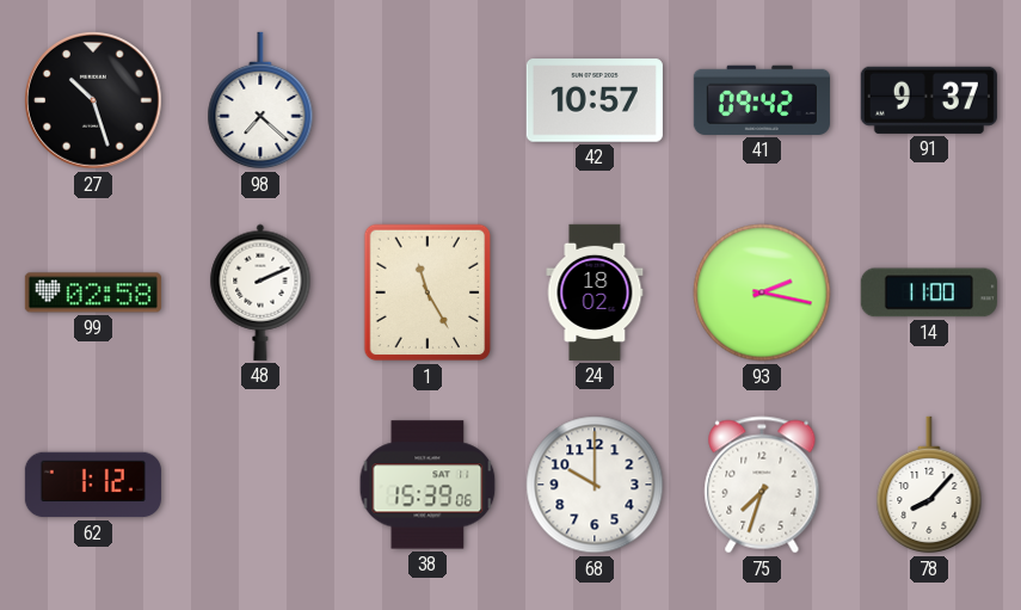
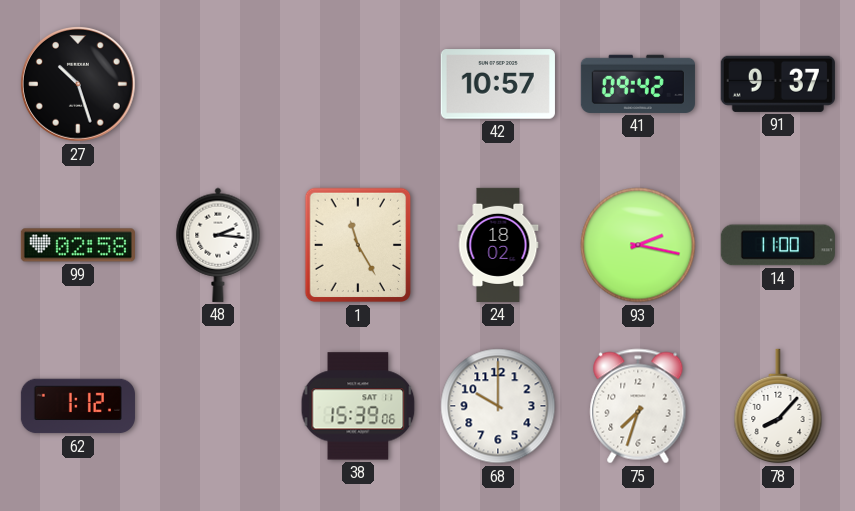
98: 7:22 -> none
48: 2:11 -> 2:16
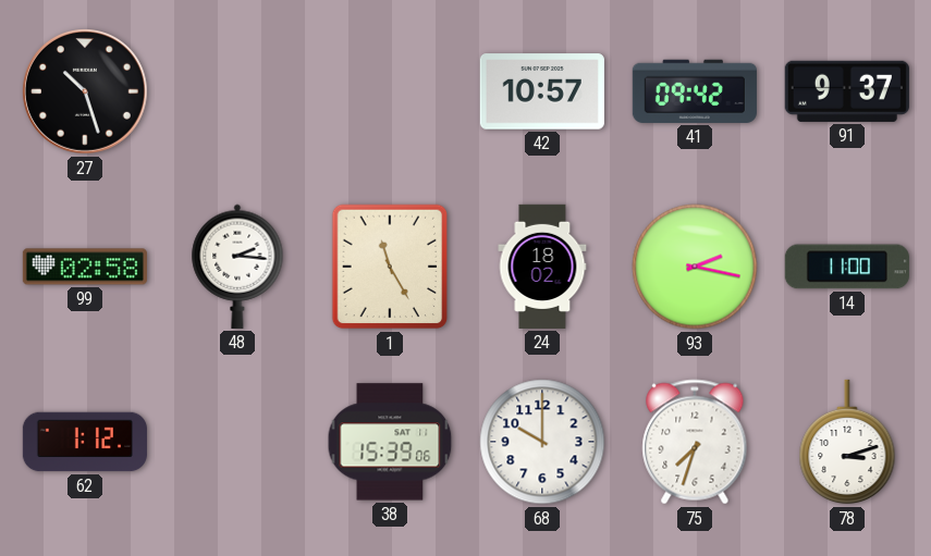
78: 8:07 -> 3:12
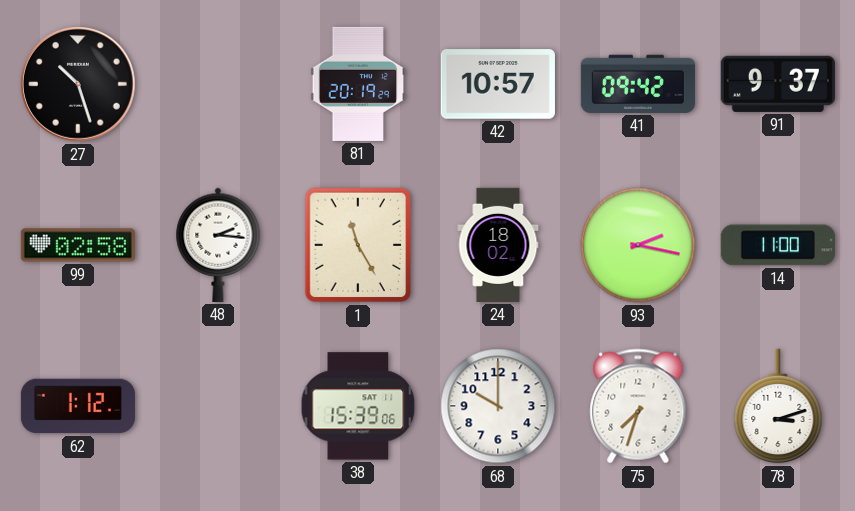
81: none -> 20:19
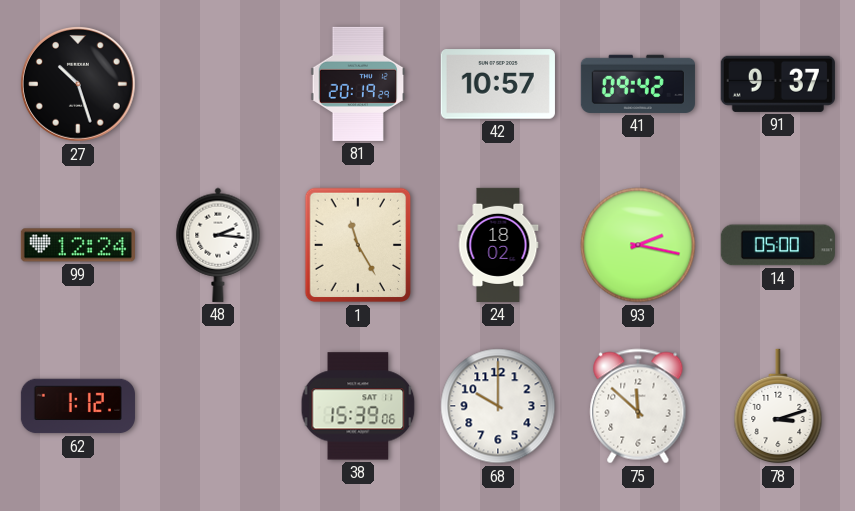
99: 02:58 -> 12:24
14: 11:00 -> 05:00
75: 7:33 -> 11:52
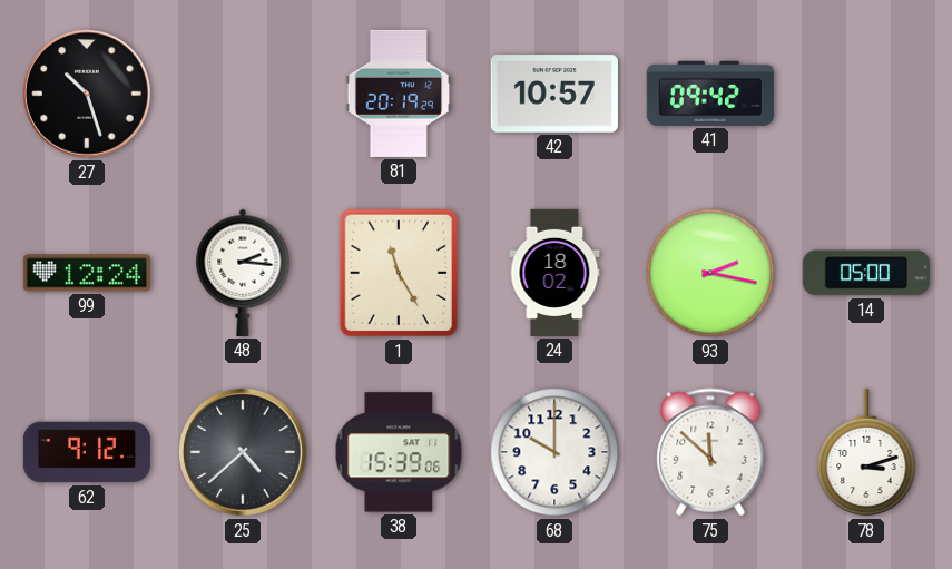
91: 9:37 -> none
62: 1:12 -> 9:12
25: none -> 4:38
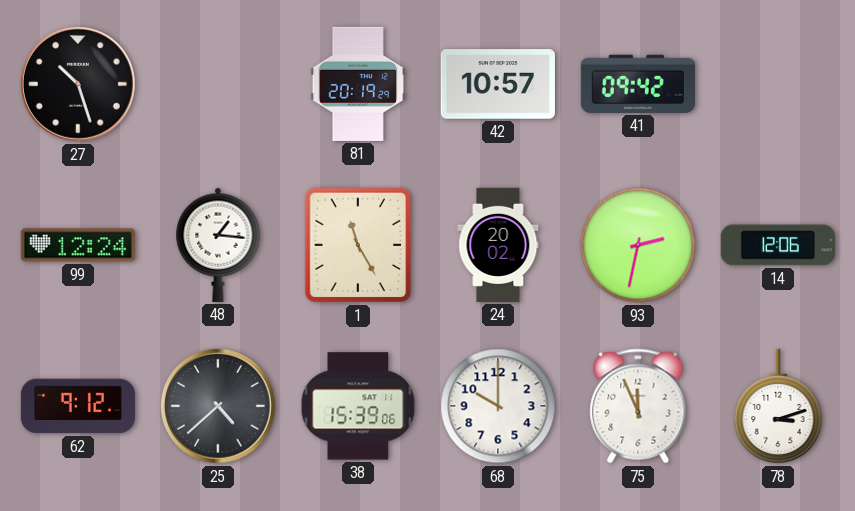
48: 2:16 -> 1:16
24: 18:02 -> 20:02
93: 2:17 -> 2:32
14: 05:00 -> 12:06
75: 11:52 -> 11:56
